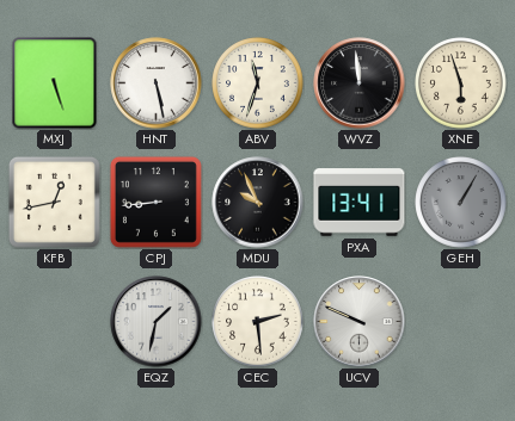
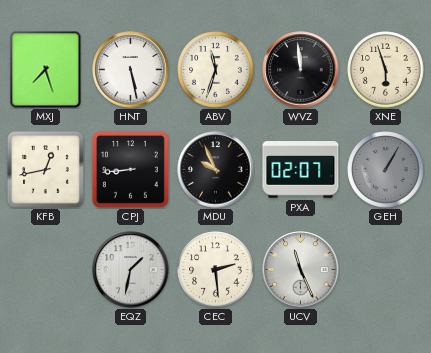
MXJ: 5:27 -> 7:27
PXA: 13:41 -> 02:07
UCV: 9:49 -> 11:26
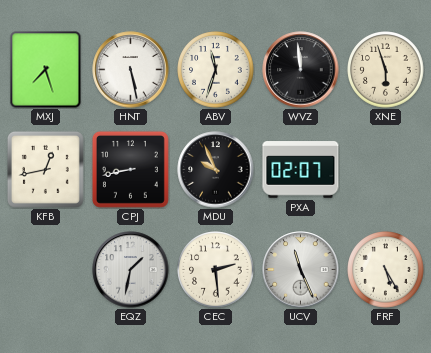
CPJ: 8:44 -> 8:43
GEH: 1:05 -> none
FRF: none -> 5:25
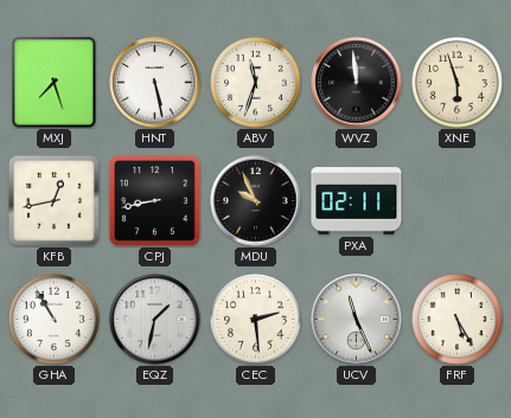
PXA: 02:07 -> 02:11
GHA: none -> 10:55
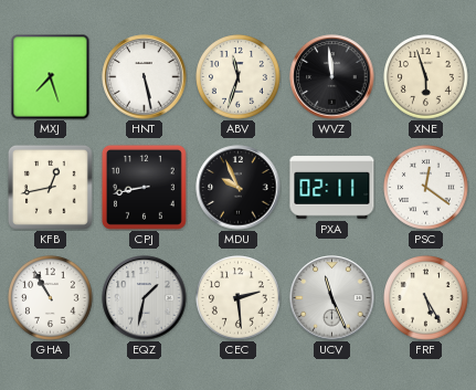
PSC: none -> 12:21
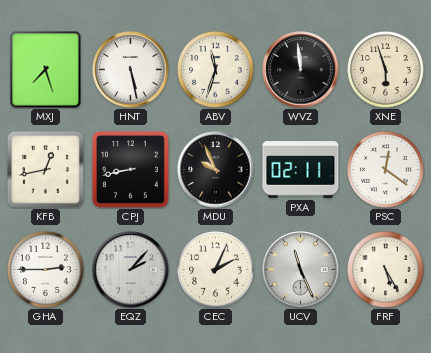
GHA: 10:55 -> 2:45
EQZ: 1:32 -> 2:07
CEC: 2:29 -> 2:04
